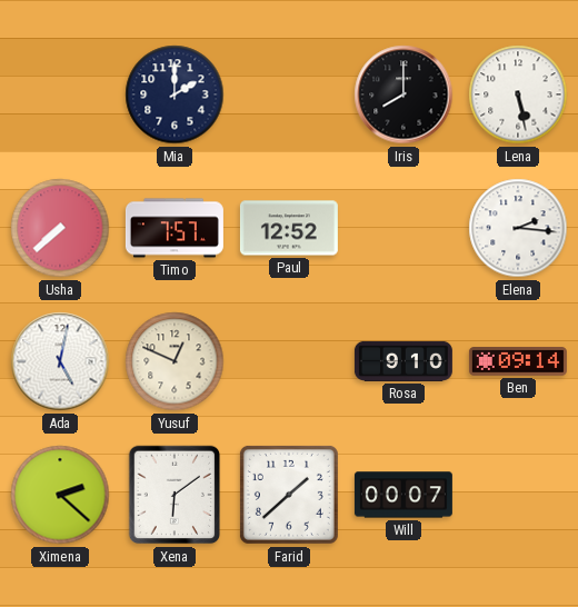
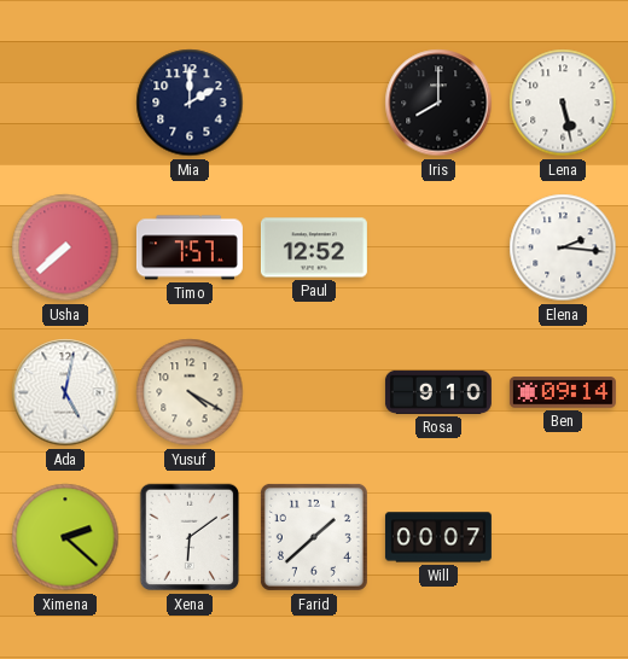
Yusuf: 12:49 -> 4:20
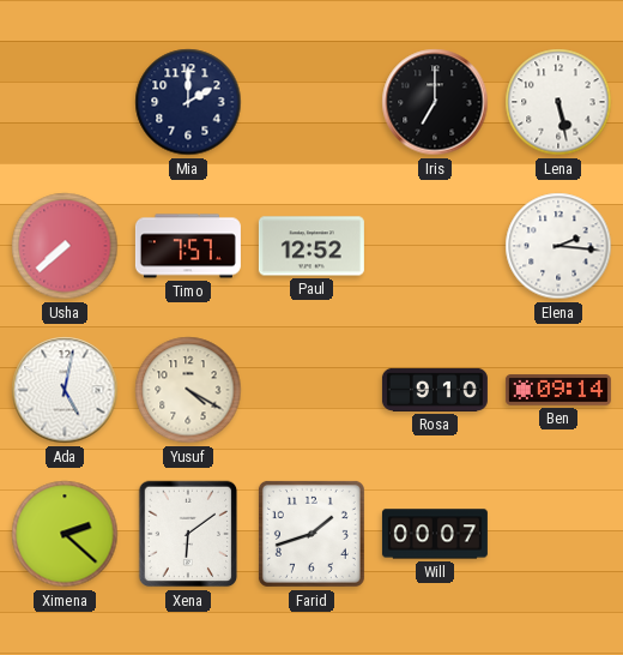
Iris: 8:00 -> 7:00
Farid: 1:38 -> 1:42
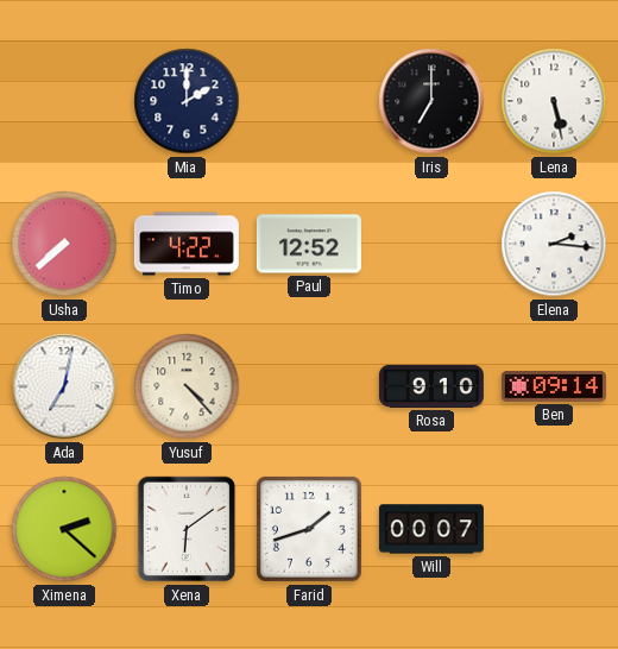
Timo: 7:57 -> 4:22
Ada: 5:02 -> 7:02
Yusuf: 4:20 -> 4:23
